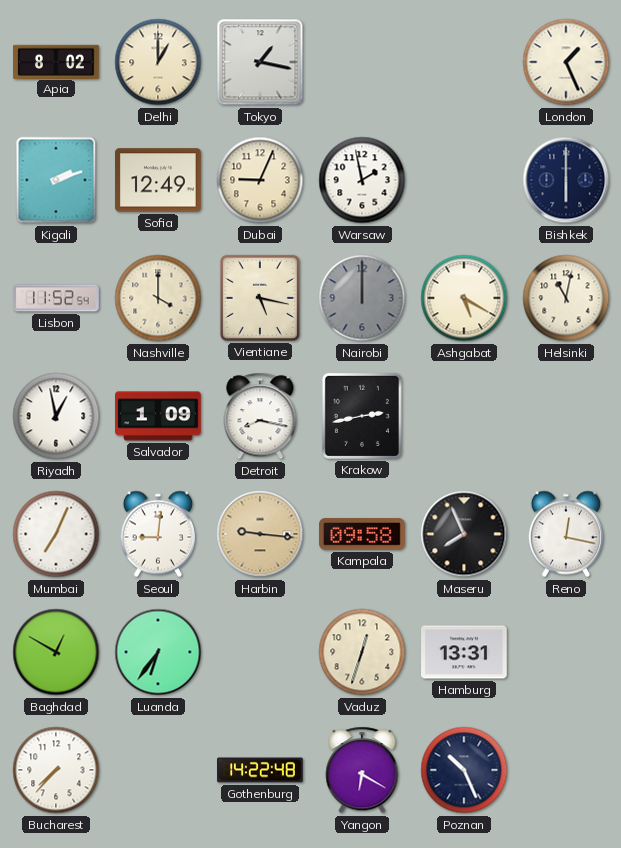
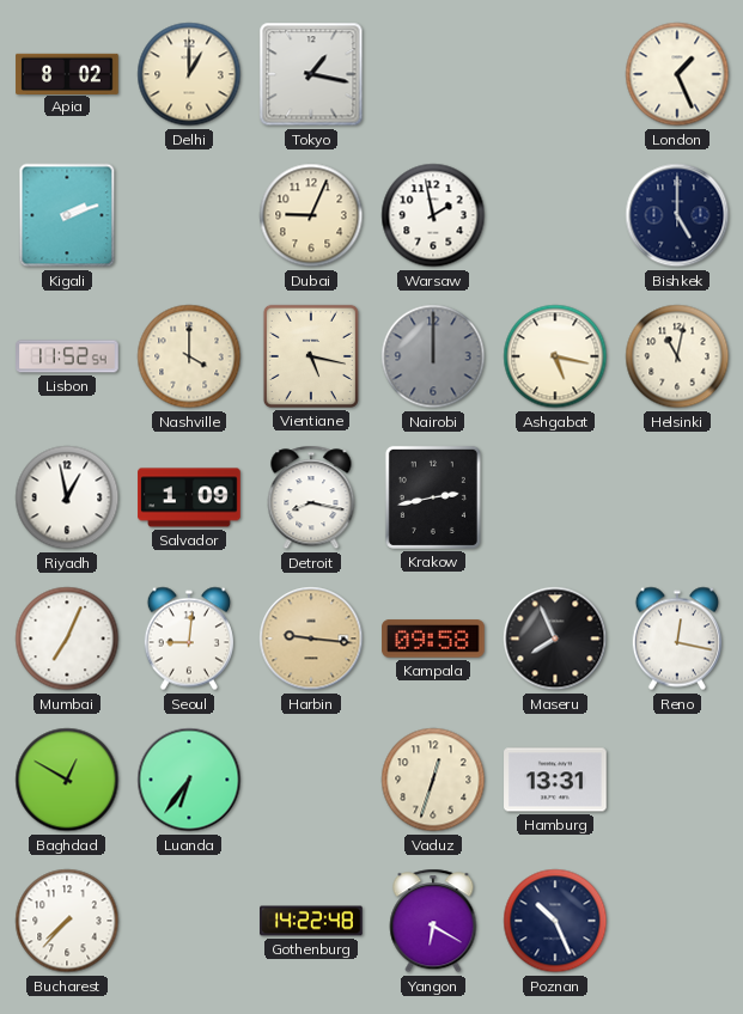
Sofia: 12:49 -> none
Bishkek: 6:00 -> 5:00
Ashgabat: 5:20 -> 5:17
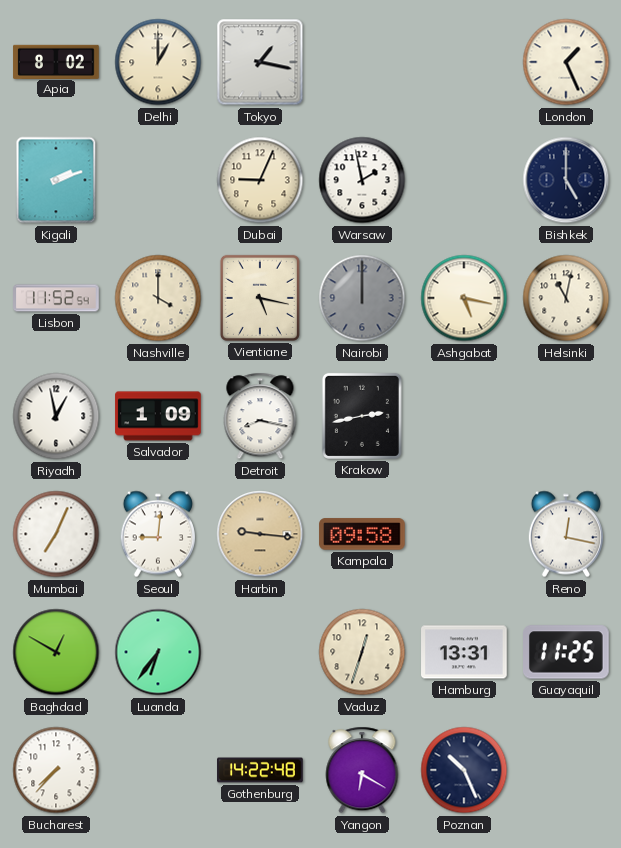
Maseru: 7:56 -> none
Guayaquil: none -> 11:25
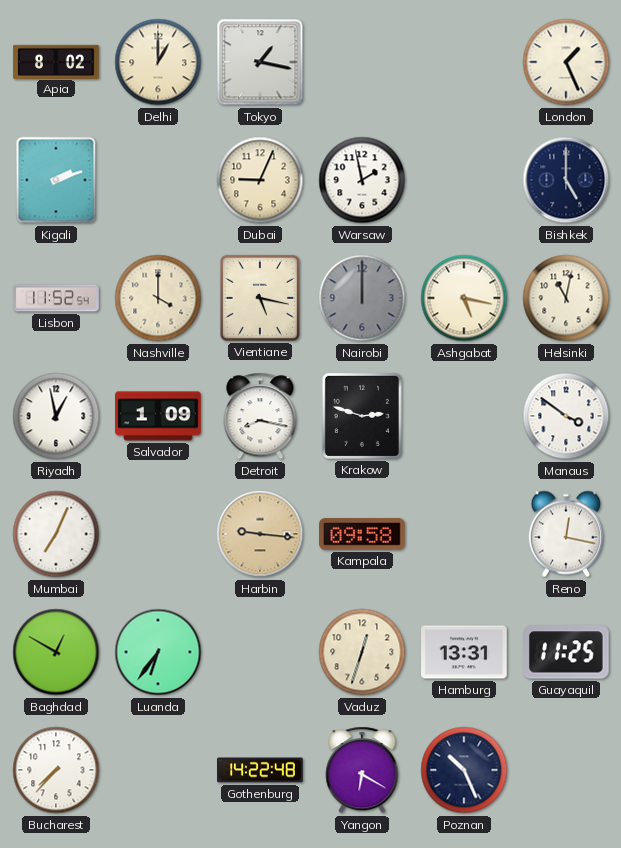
Krakow: 2:43 -> 2:48
Manaus: none -> 3:51
Seoul: 9:01 -> none
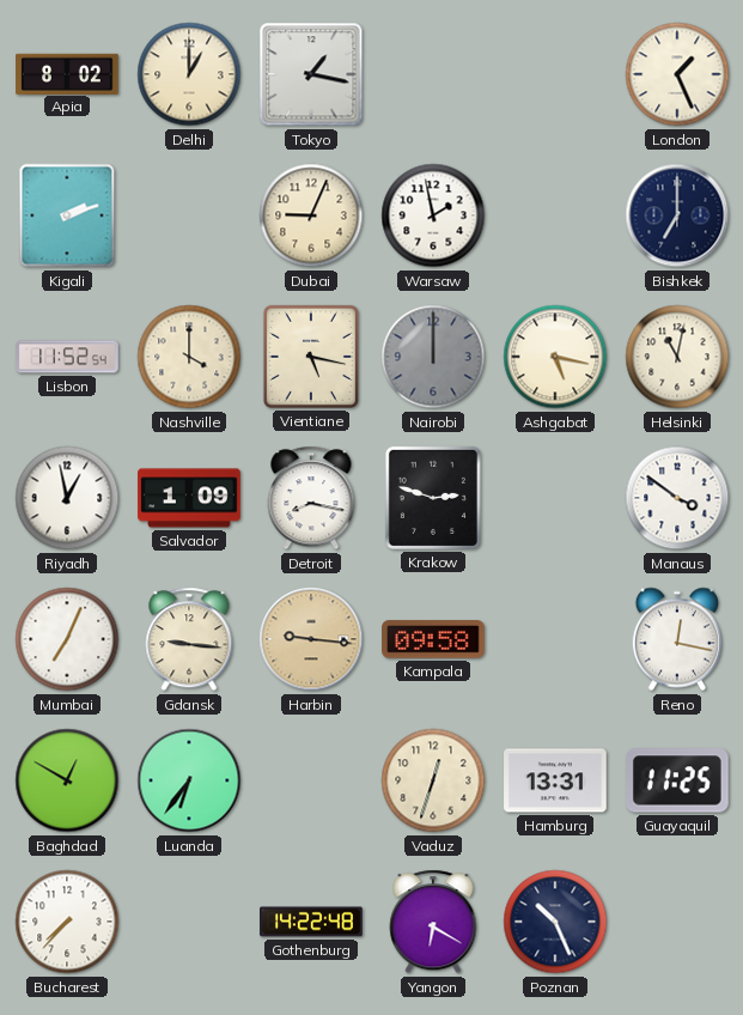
Bishkek: 5:00 -> 7:00
Gdansk: none -> 9:16
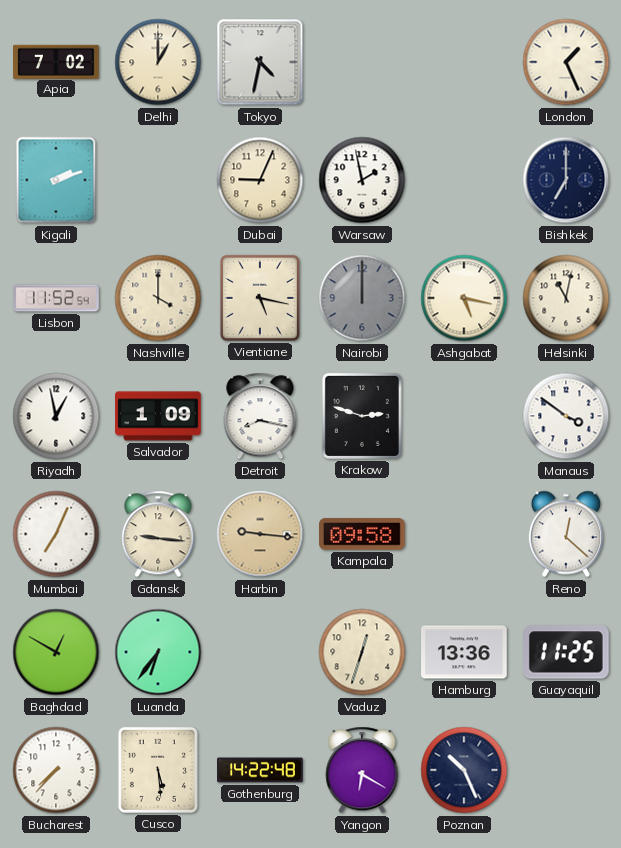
Apia: 8:02 -> 7:02
Tokyo: 1:17 -> 4:32
Reno: 12:17 -> 12:22
Hamburg: 13:31 -> 13:36
Cusco: none -> 5:29
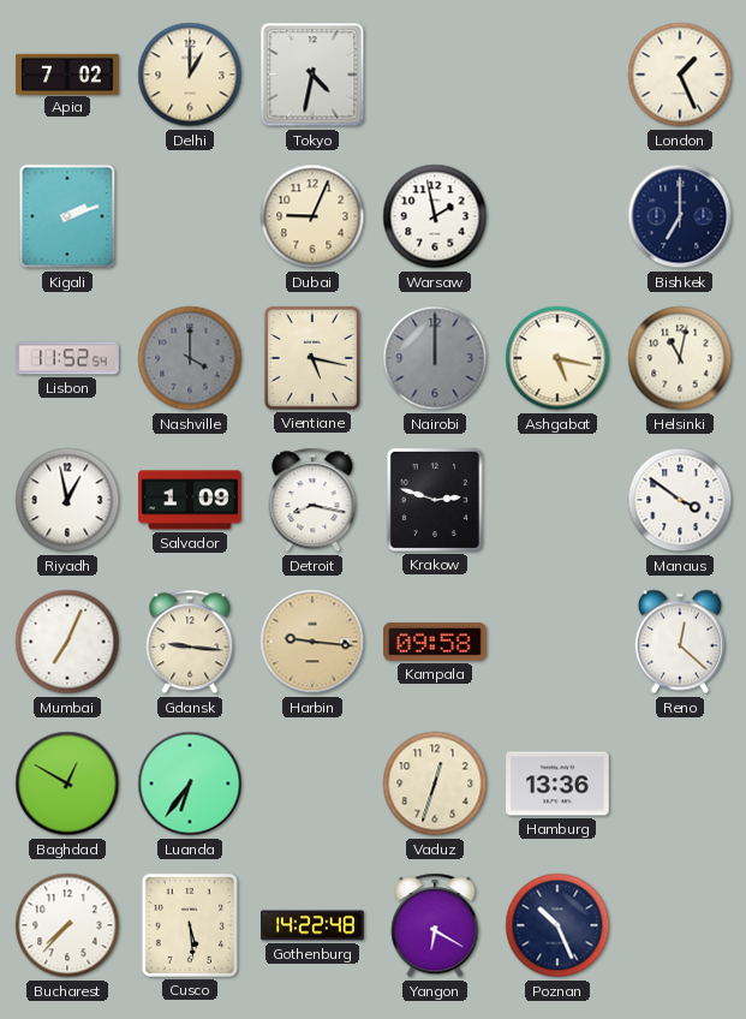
Nashville dial: cream -> grey
Guayaquil: 11:25 -> none
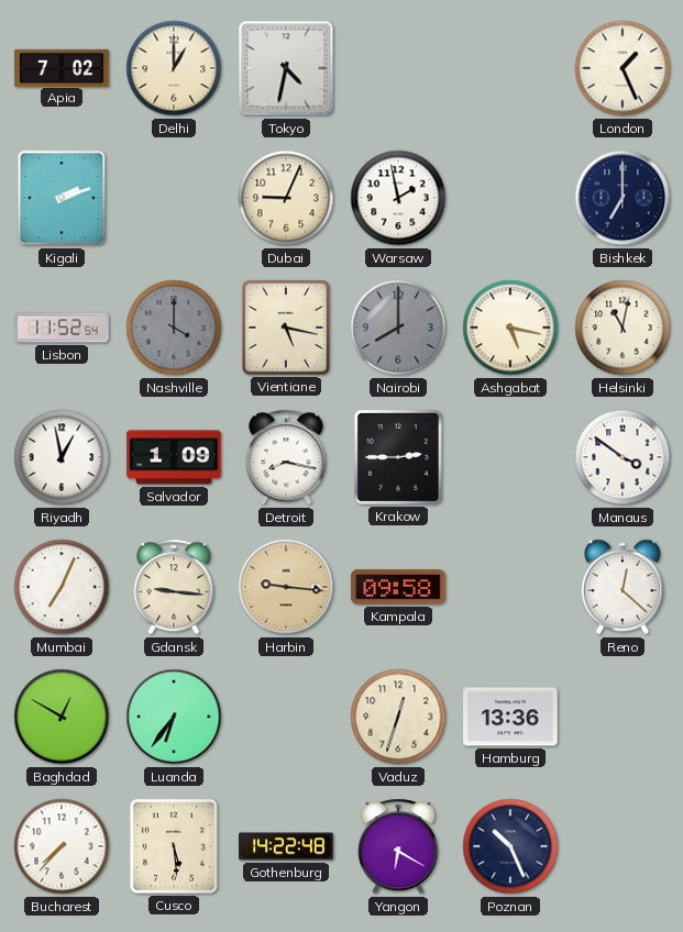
Nairobi: 12:00 -> 8:00
Krakow: 2:48 -> 2:45
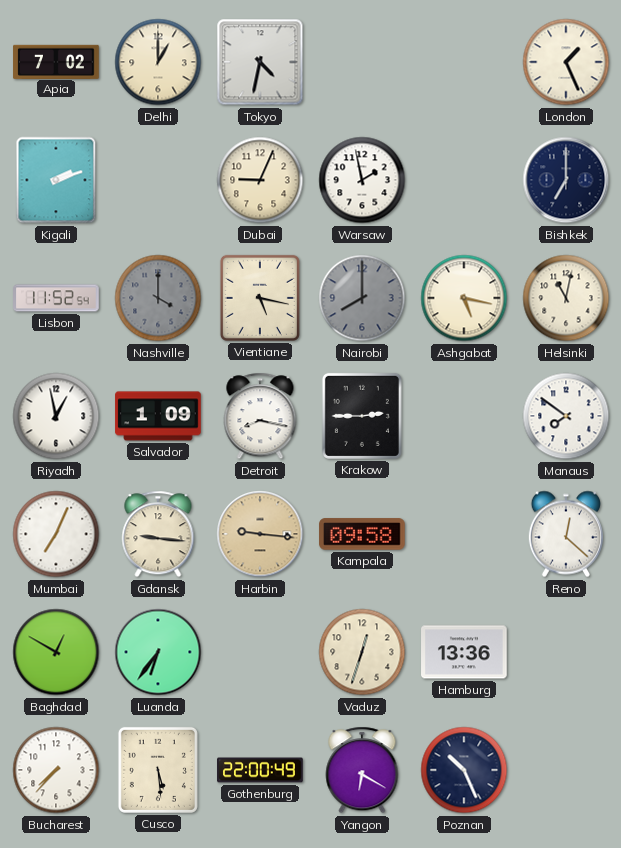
Manaus: 3:51 -> 7:51
Gothenburg: 14:22 -> 22:00
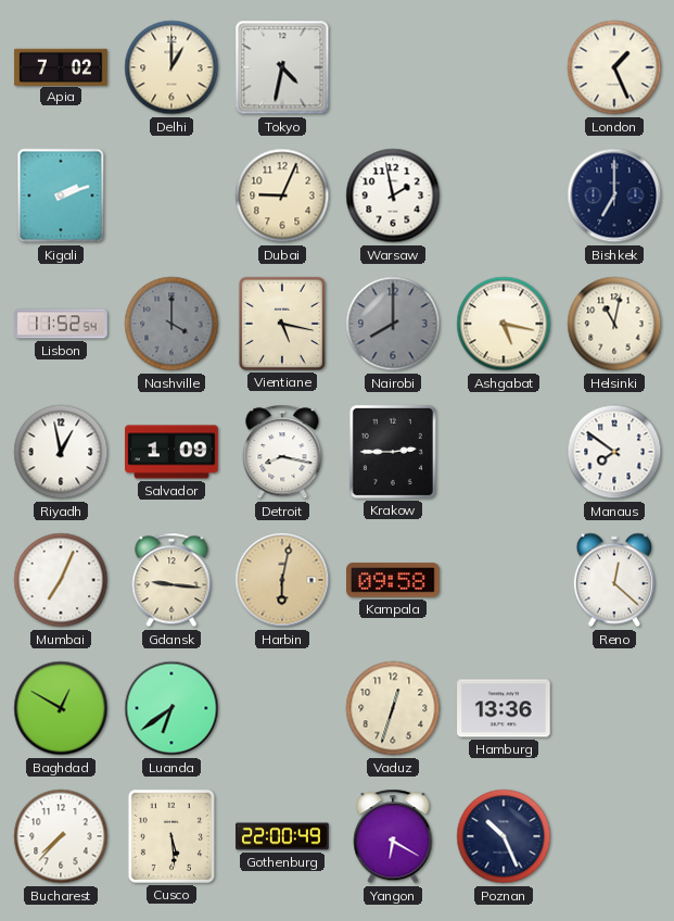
Harbin: 9:16 -> 6:02
Luanda: 6:36 -> 6:39
